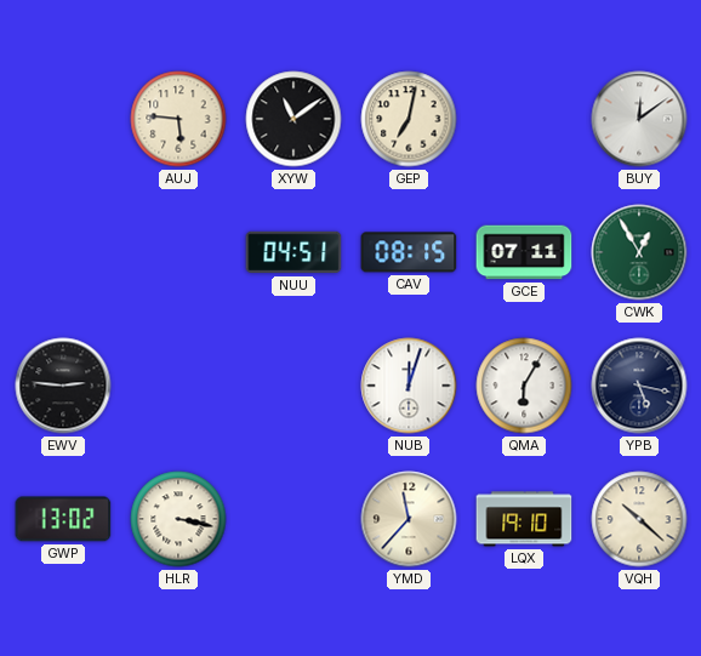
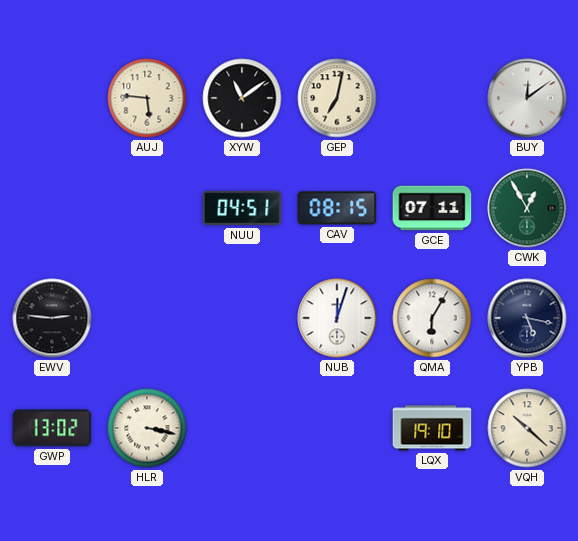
YMD: 11:37 -> none
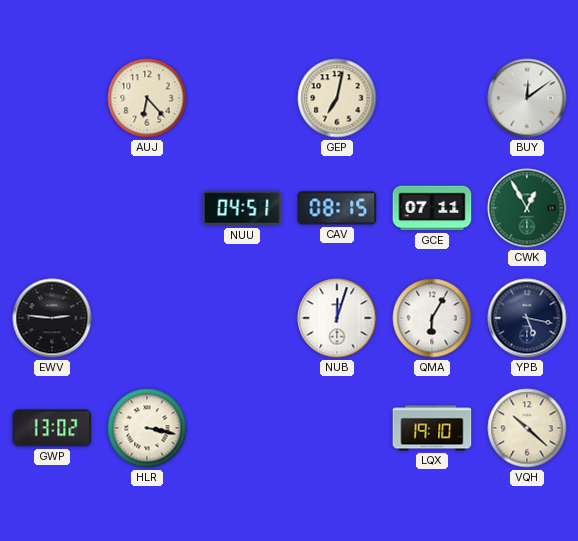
AUJ: 5:46 -> 6:23
XYW: 11:09 -> none
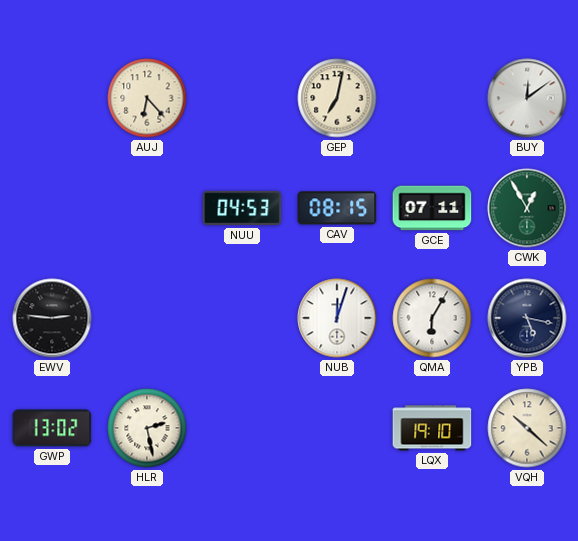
NUU: 04:51 -> 04:53
HLR: 3:17 -> 2:28
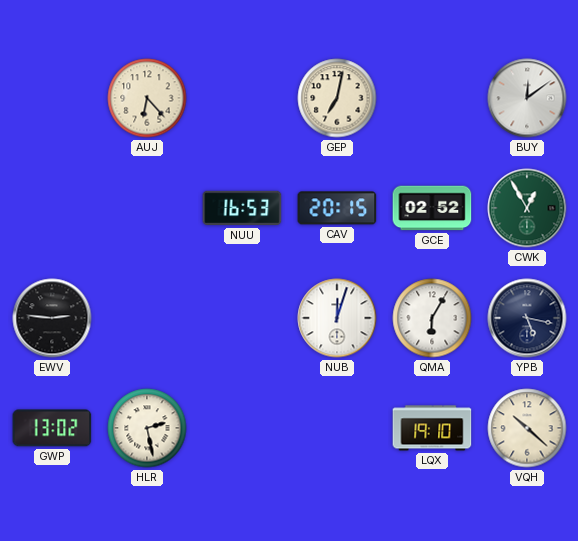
NUU: 04:53 -> 16:53
CAV: 08:15 -> 20:15
GCE: 07:11 -> 02:52
